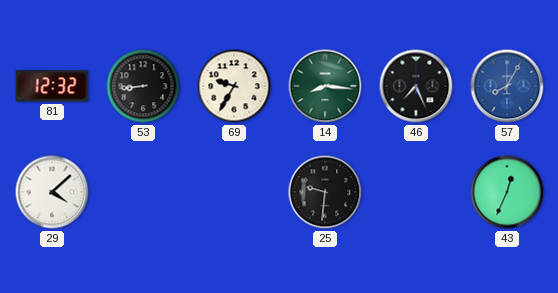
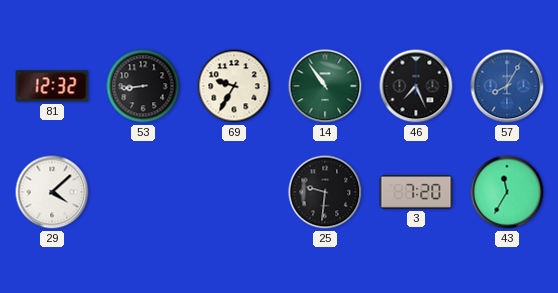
14: 8:16 -> 10:54
3: none -> 7:20
43: 12:34 -> 11:35
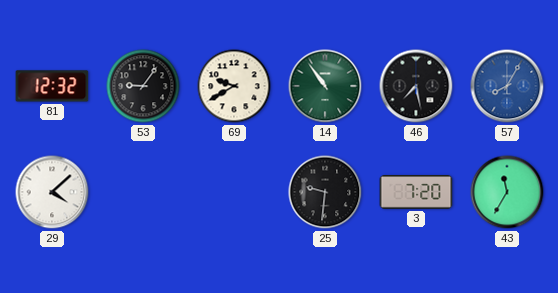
53: 8:44 -> 9:06
69: 9:35 -> 9:40
46: 7:26 -> 7:28
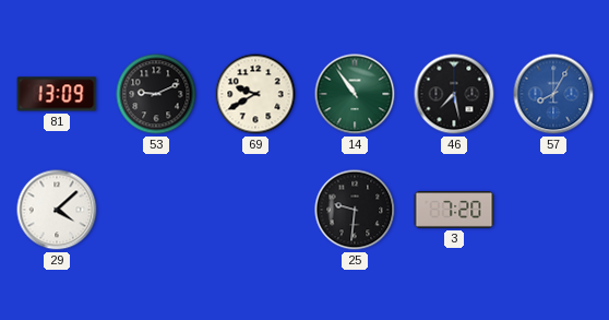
81: 12:32 -> 13:09
53: 9:06 -> 9:11
43: 11:35 -> none
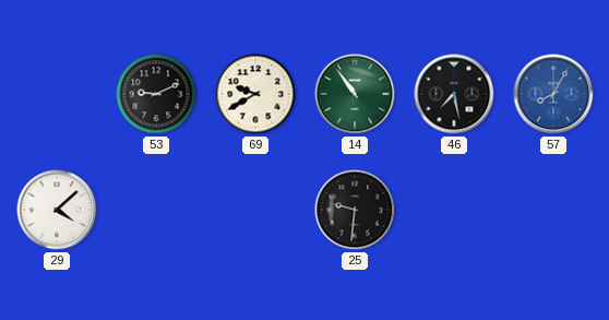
81: 13:09 -> none
3: 7:20 -> none
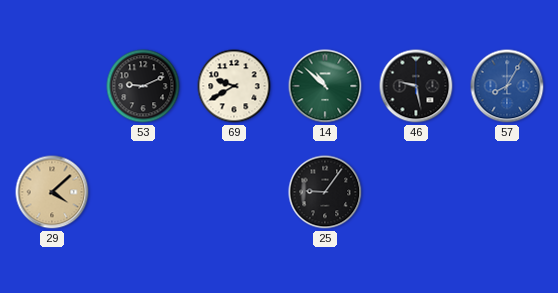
14: 10:54 -> 10:52
46: 7:28 -> 9:28
29 dial: white -> champagne
25: 9:31 -> 9:06
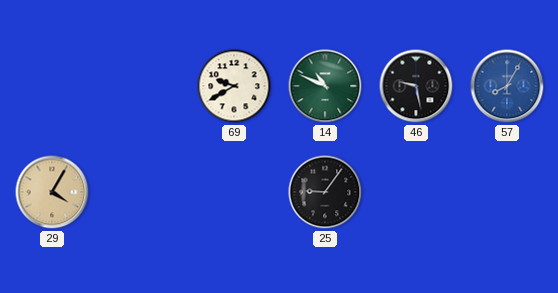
53: 9:11 -> none
14: 10:52 -> 10:49
29: 4:08 -> 4:05
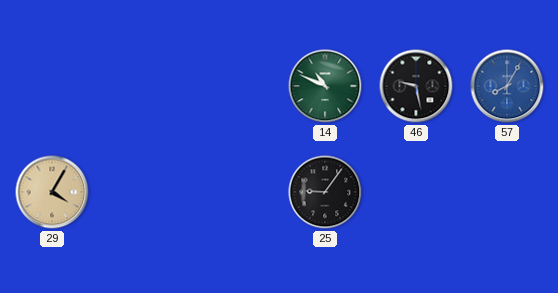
69: 9:40 -> none
